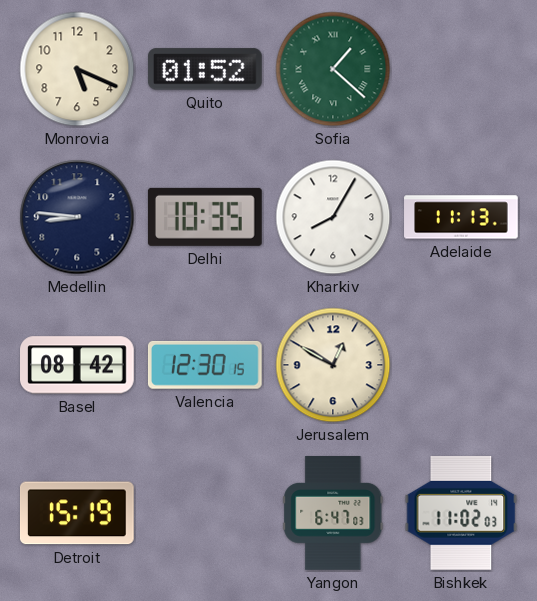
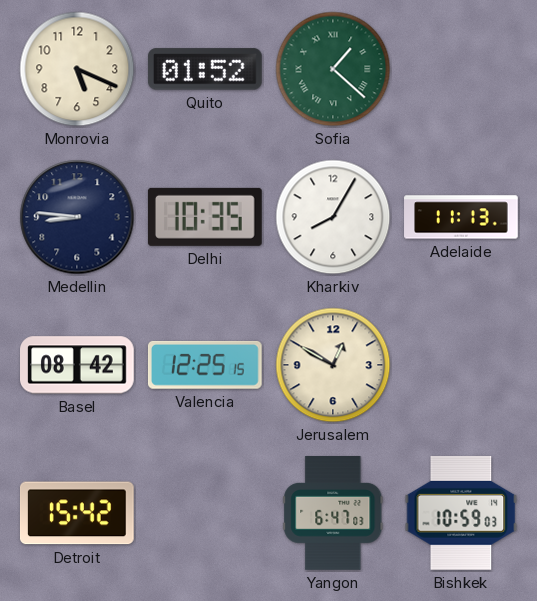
Valencia: 12:30 -> 12:25
Detroit: 15:19 -> 15:42
Bishkek: 11:02 -> 10:59
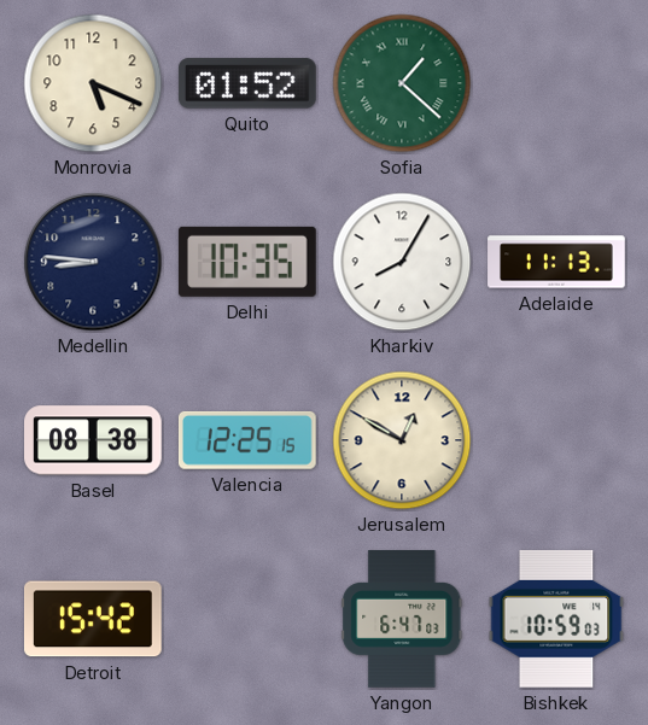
Basel: 08:42 -> 08:38
